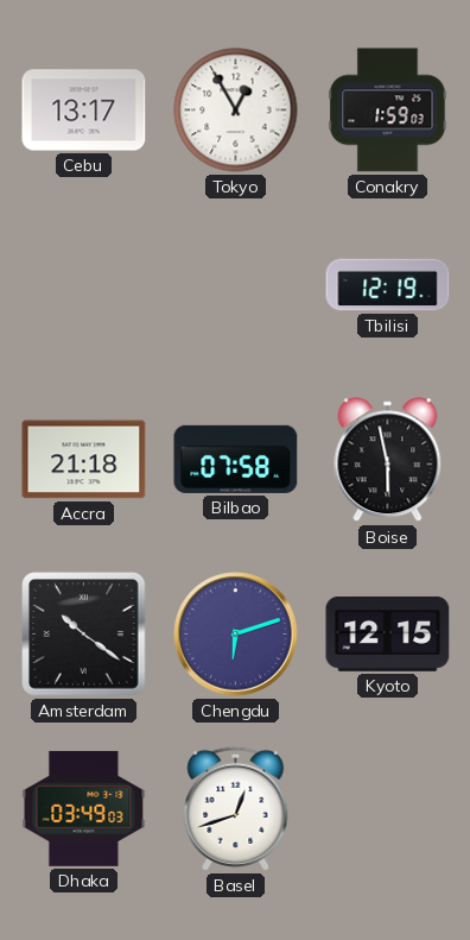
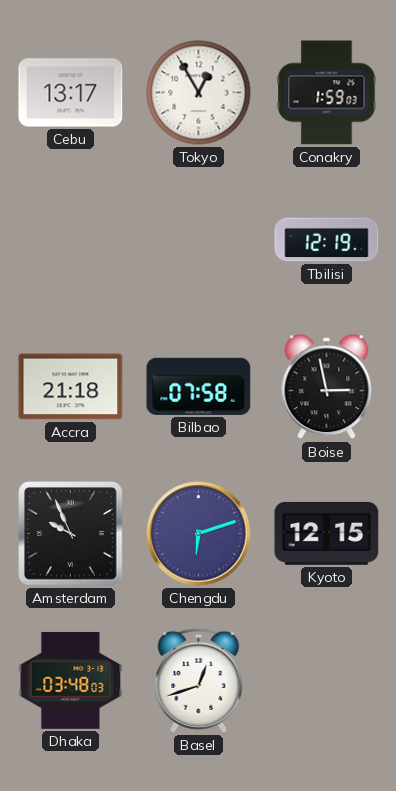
Boise: 5:58 -> 2:58
Amsterdam: 10:21 -> 9:56
Dhaka: 03:49 -> 03:48
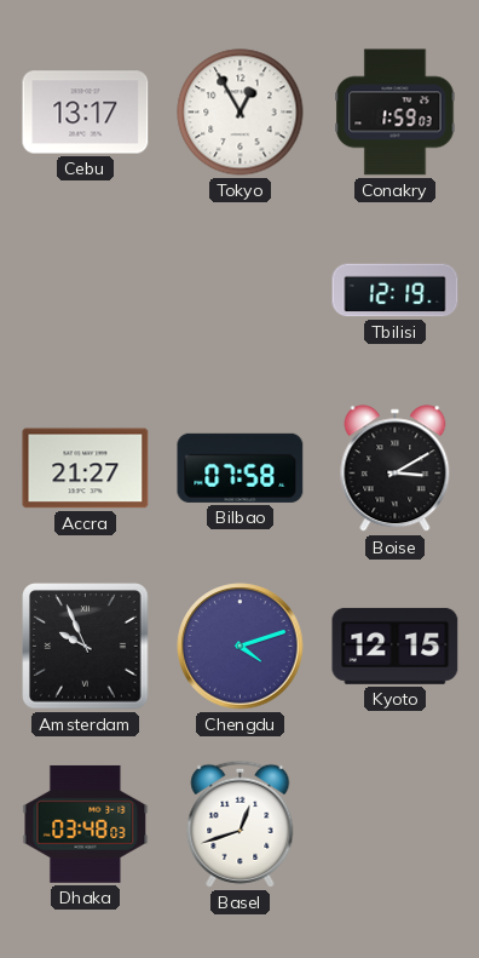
Accra: 21:18 -> 21:27
Boise: 2:58 -> 3:10
Chengdu: 6:12 -> 4:12
